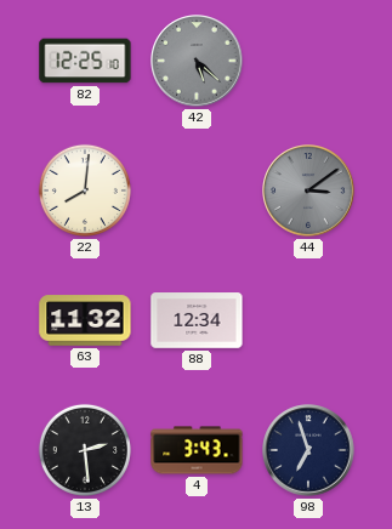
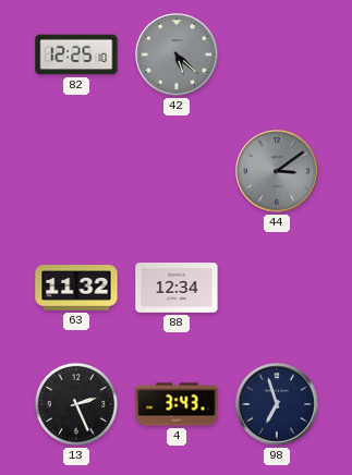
22: 8:01 -> none
13: 2:29 -> 2:26
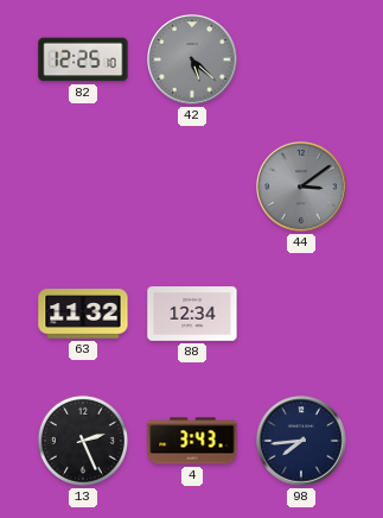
98: 6:57 -> 7:44
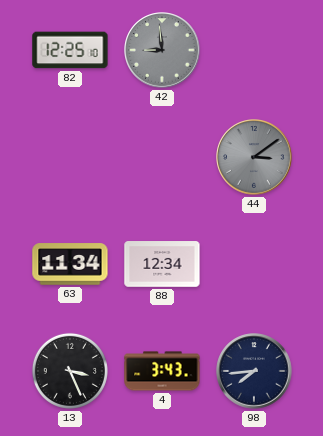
42: 5:22 -> 8:59
63: 11:32 -> 11:34
13: 2:26 -> 3:26
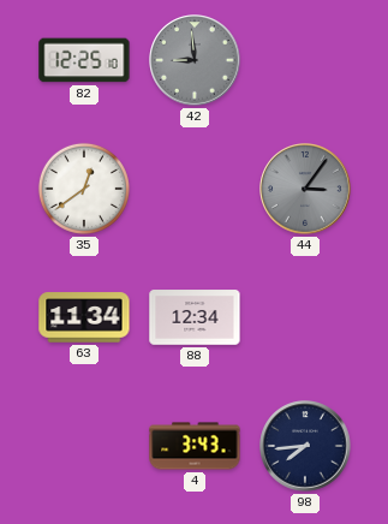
35: none -> 12:39
44: 3:09 -> 3:06
13: 3:26 -> none
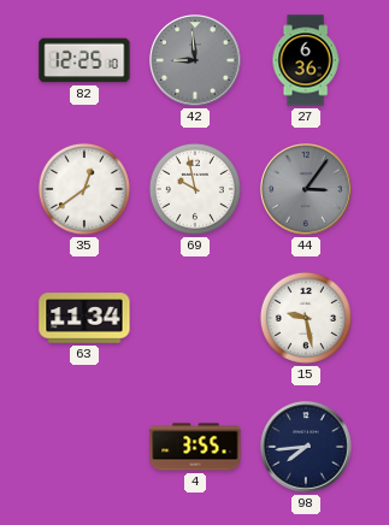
27: none -> 6:36
69: none -> 9:58
88: 12:34 -> none
15: none -> 9:28
4: 3:43 -> 3:55
